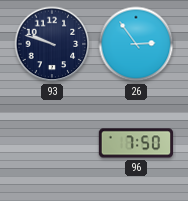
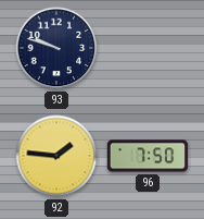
26: 2:54 -> none
92: none -> 1:46
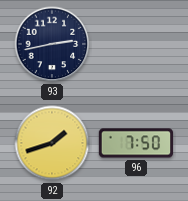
93: 9:48 -> 2:43
92: 1:46 -> 1:42
